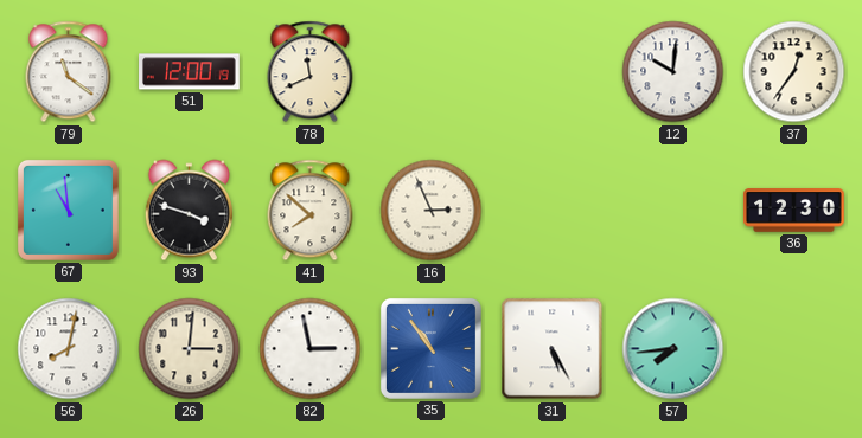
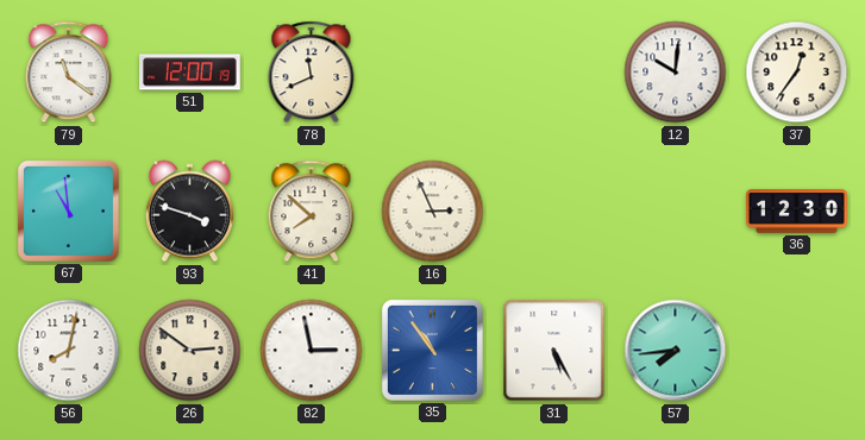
26: 3:01 -> 2:51
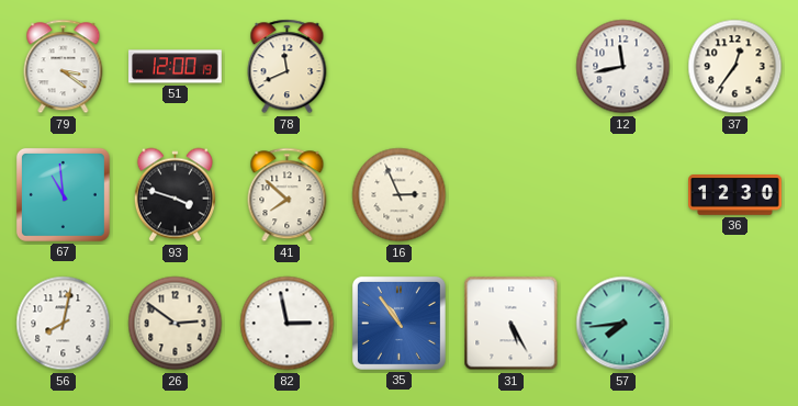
79: 11:21 -> 3:21
12: 10:01 -> 11:43
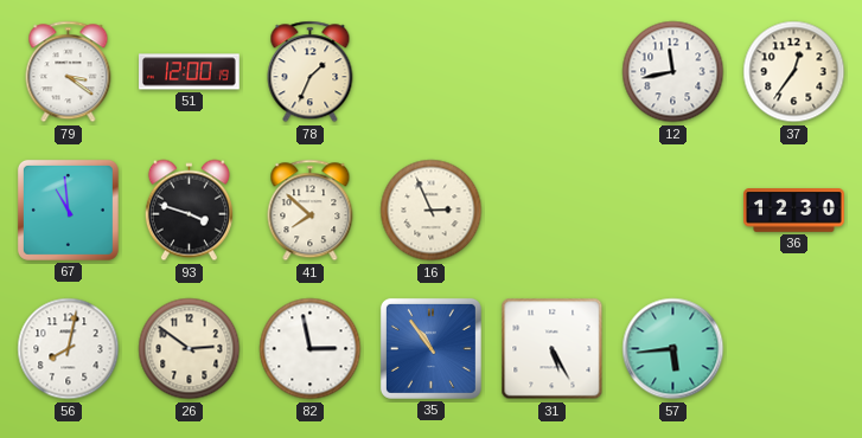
78: 11:41 -> 1:34
57: 7:44 -> 5:44
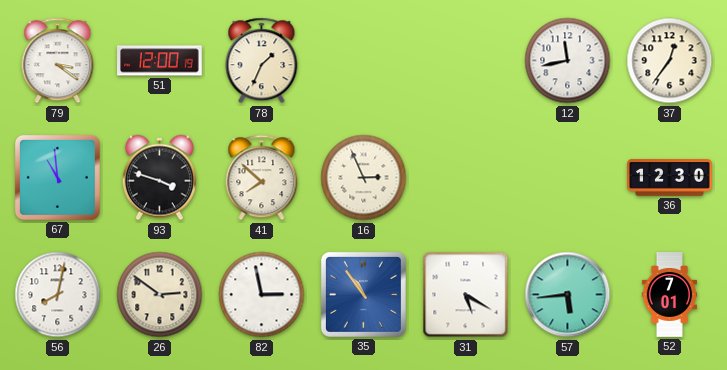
31: 5:25 -> 5:20
52: none -> 7:01
